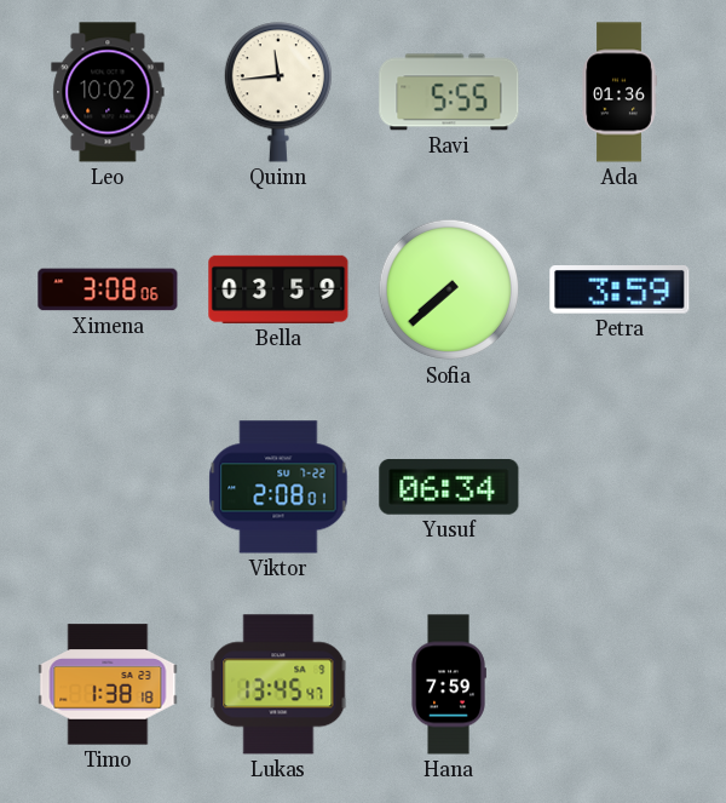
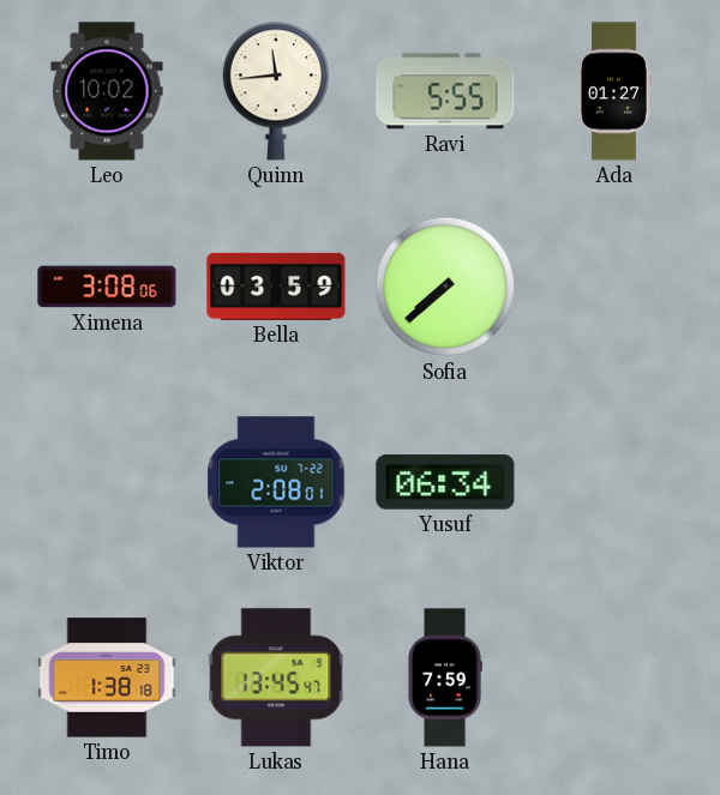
Ada: 01:36 -> 01:27
Petra: 3:59 -> none
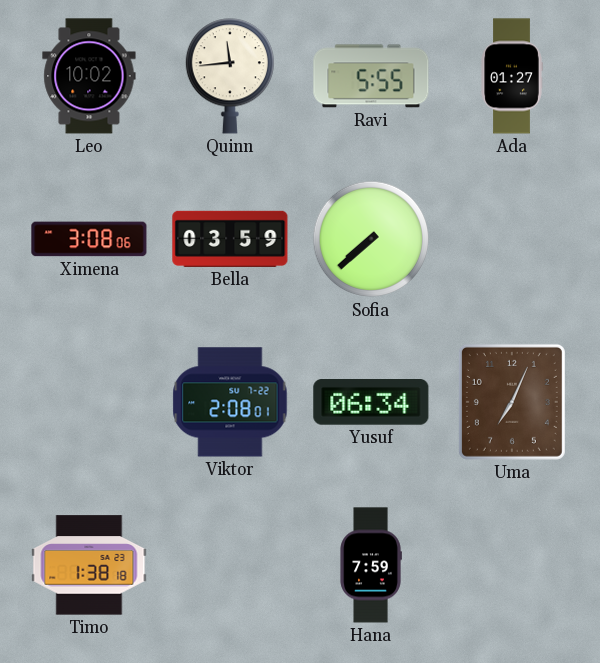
Uma: none -> 7:04
Lukas: 13:45 -> none
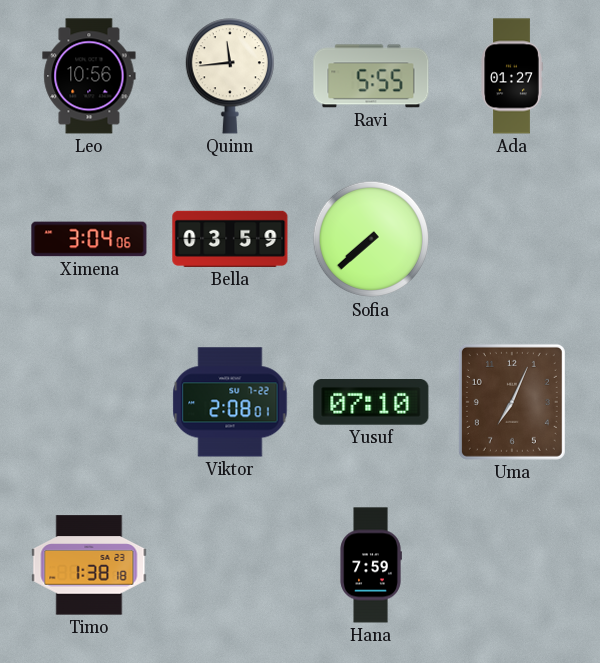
Leo: 10:02 -> 10:56
Ximena: 3:08 -> 3:04
Yusuf: 06:34 -> 07:10
